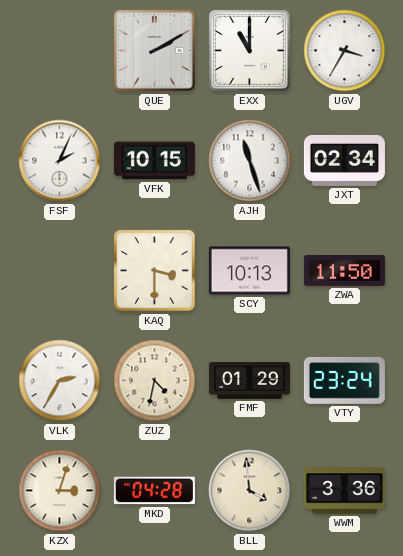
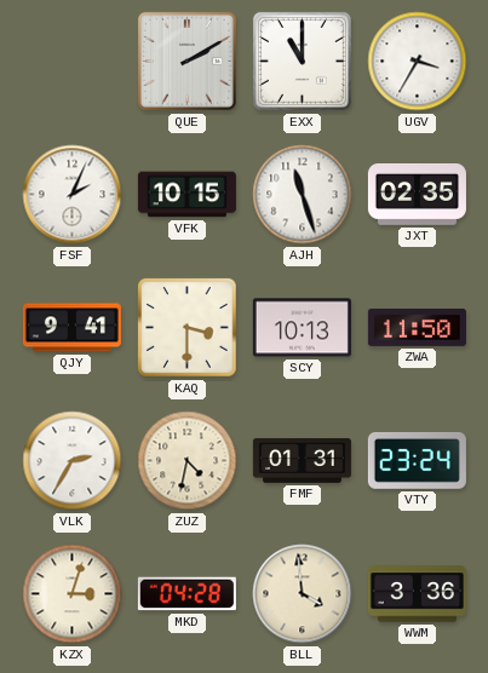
JXT: 02:34 -> 02:35
QJY: none -> 9:41
FMF: 01:29 -> 01:31
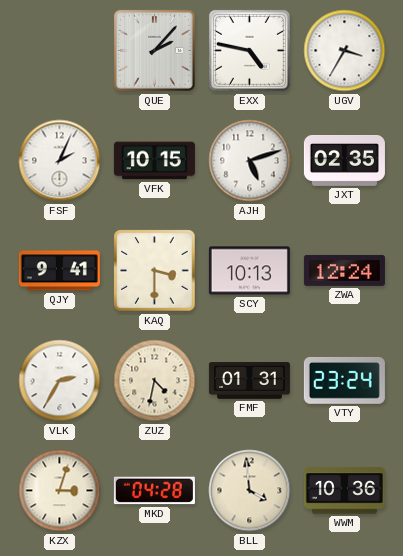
QUE: 2:10 -> 2:07
EXX: 11:00 -> 4:47
AJH: 11:27 -> 5:12
ZWA: 11:50 -> 12:24
WWM: 3:36 -> 10:36
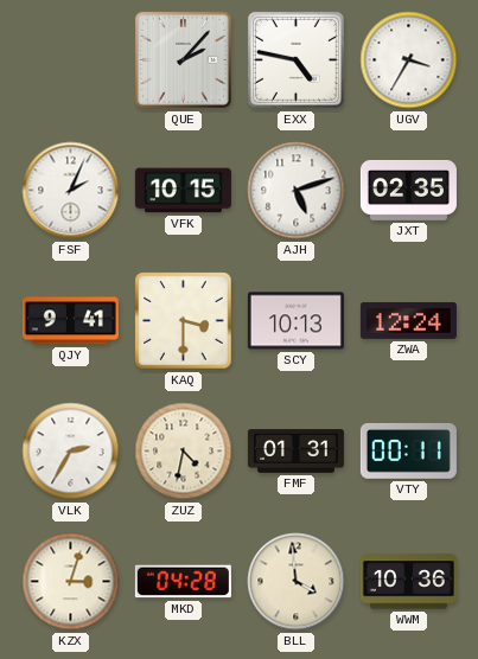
VTY: 23:24 -> 00:11
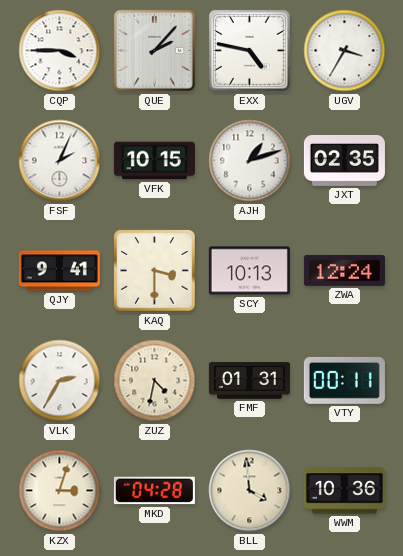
CQP: none -> 3:45
AJH: 5:12 -> 1:12
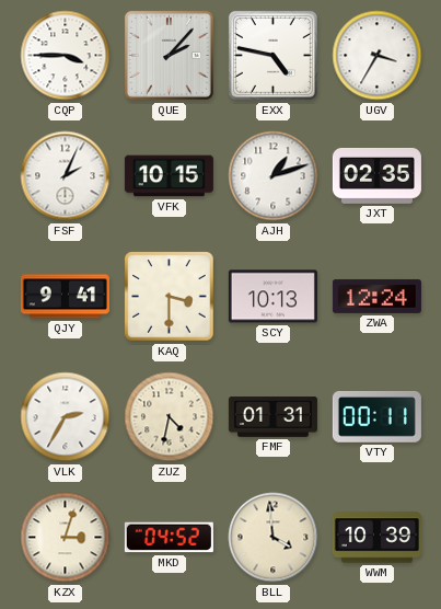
MKD: 04:28 -> 04:52
WWM: 10:36 -> 10:39
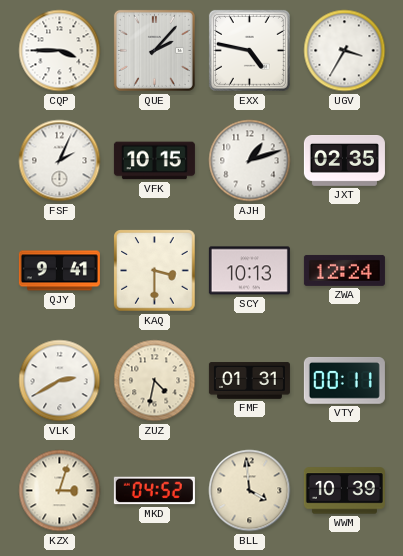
VLK: 2:35 -> 2:40
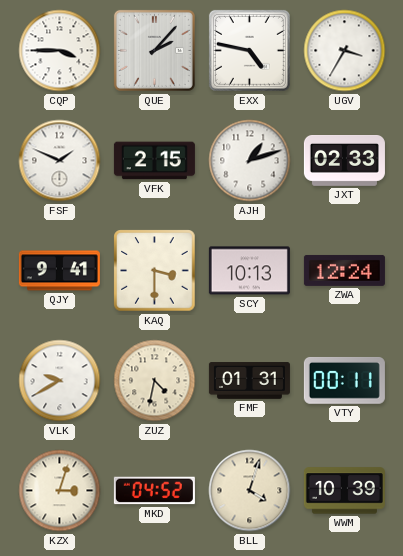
FSF: 2:04 -> 1:49
VFK: 10:15 -> 2:15
JXT: 02:35 -> 02:33
VLK: 2:40 -> 9:40
BLL: 3:59 -> 4:03
